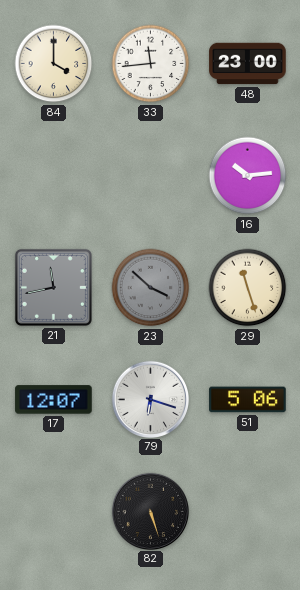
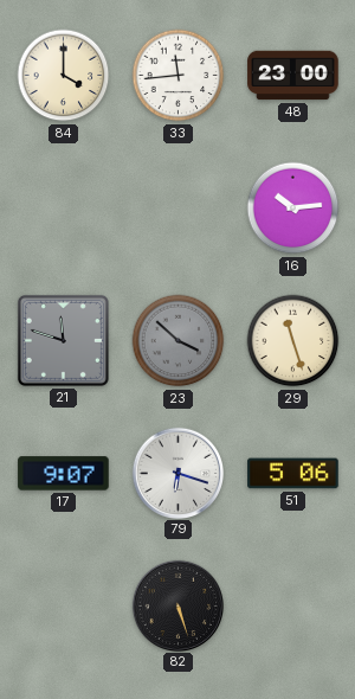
21: 11:43 -> 11:48
17: 12:07 -> 9:07
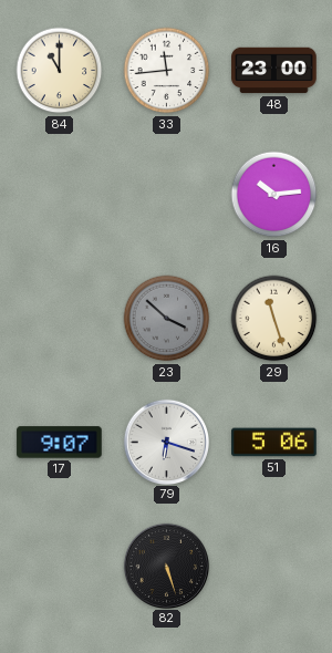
84: 4:00 -> 11:00
21: 11:48 -> none
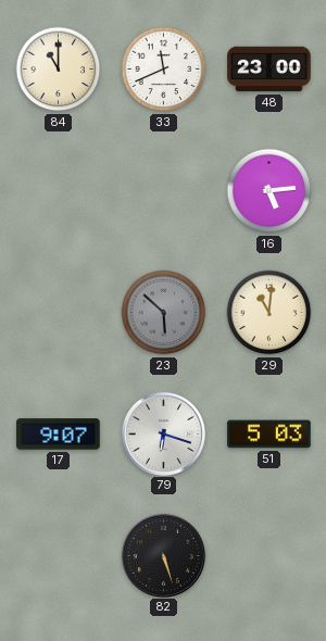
33: 11:44 -> 11:41
16: 10:14 -> 5:14
23: 3:52 -> 5:52
29: 11:27 -> 11:01
51: 5:06 -> 5:03
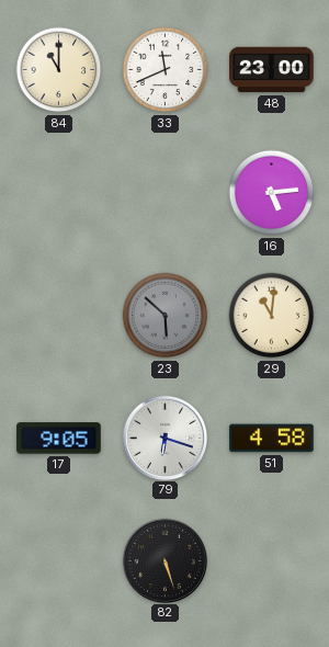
17: 9:07 -> 9:05
51: 5:03 -> 4:58
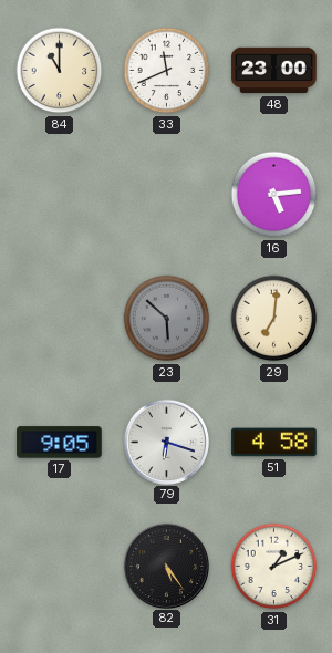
29: 11:01 -> 7:01
82: 5:27 -> 5:24
31: none -> 1:11
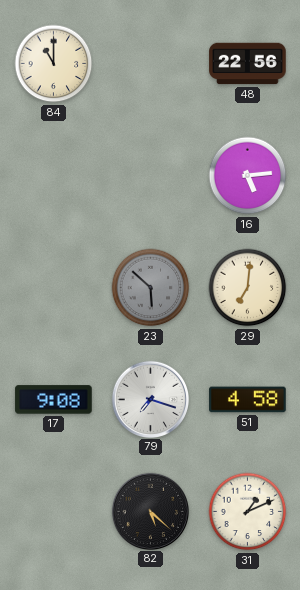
33: 11:41 -> none
48: 23:00 -> 22:56
17: 9:05 -> 9:08
79: 6:18 -> 7:18
82: 5:24 -> 5:22
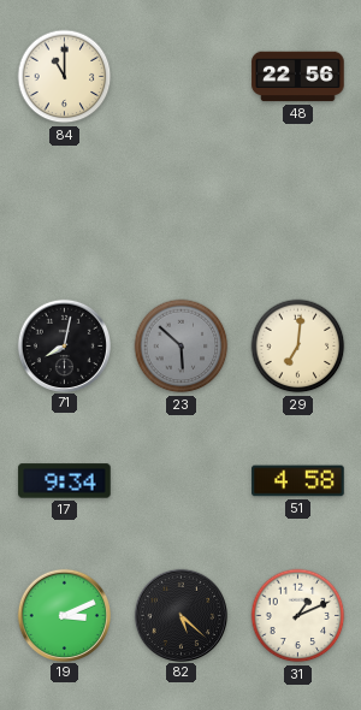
16: 5:14 -> none
71: none -> 8:02
17: 9:08 -> 9:34
79: 7:18 -> none
19: none -> 3:11
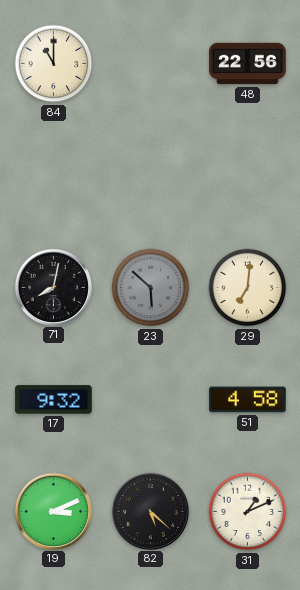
17: 9:34 -> 9:32
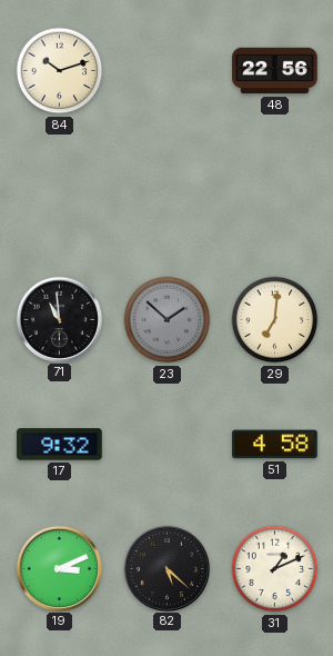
84: 11:00 -> 10:12
71: 8:02 -> 10:59
23: 5:52 -> 1:52
